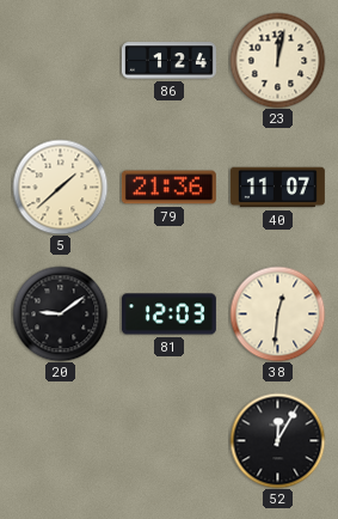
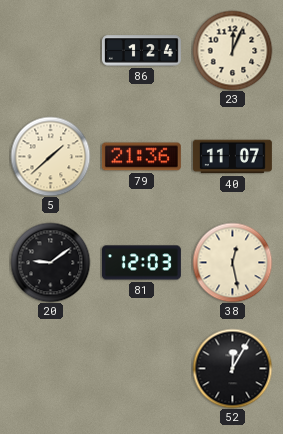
23: 12:02 -> 12:04
38: 12:31 -> 12:28
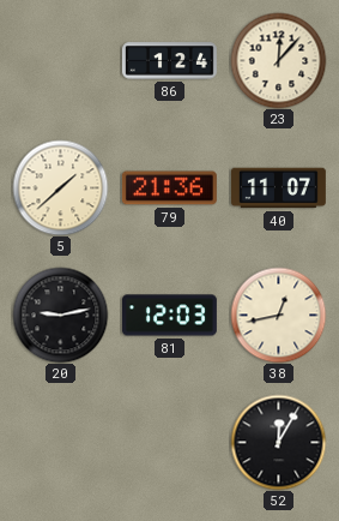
23: 12:04 -> 12:07
20: 9:09 -> 9:13
38: 12:28 -> 12:43
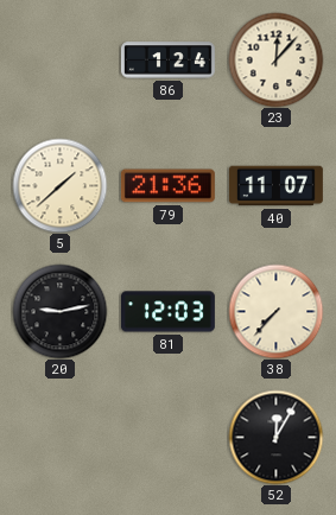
38: 12:43 -> 7:37
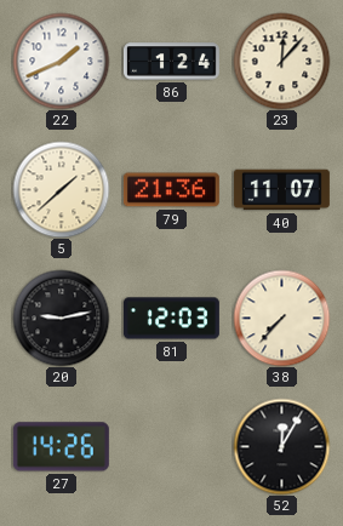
22: none -> 1:41
27: none -> 14:26
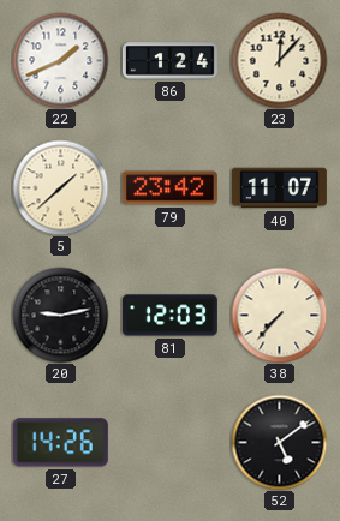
79: 21:36 -> 23:42
52: 12:05 -> 5:09
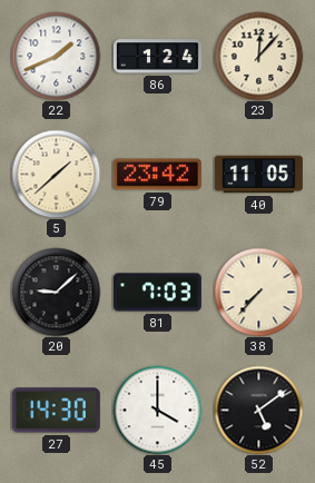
40: 11:07 -> 11:05
20: 9:13 -> 9:08
81: 12:03 -> 7:03
27: 14:26 -> 14:30
45: none -> 4:00
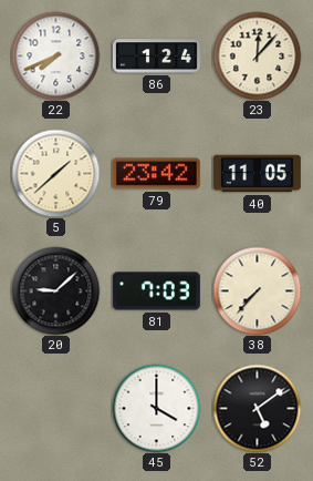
22: 1:41 -> 7:41
27: 14:30 -> none
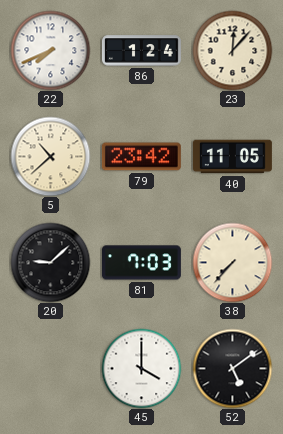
5: 1:38 -> 10:38
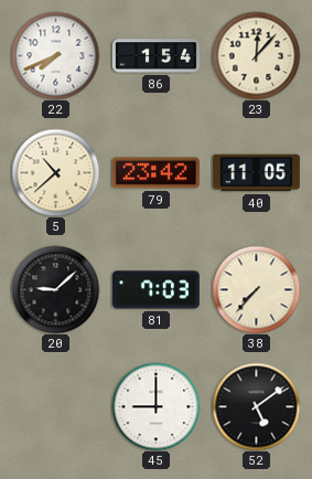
86: 1:24 -> 1:54
45: 4:00 -> 9:00
